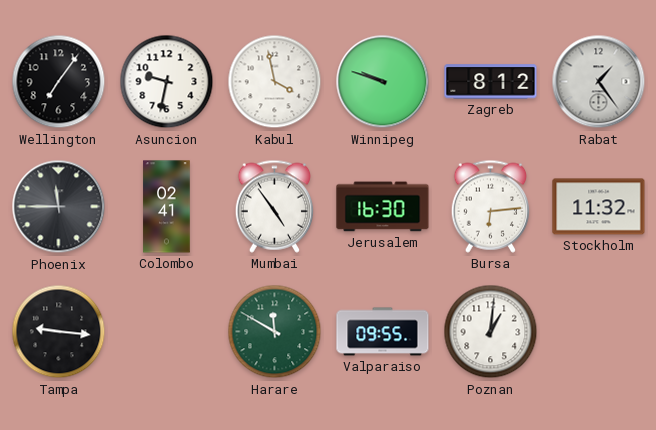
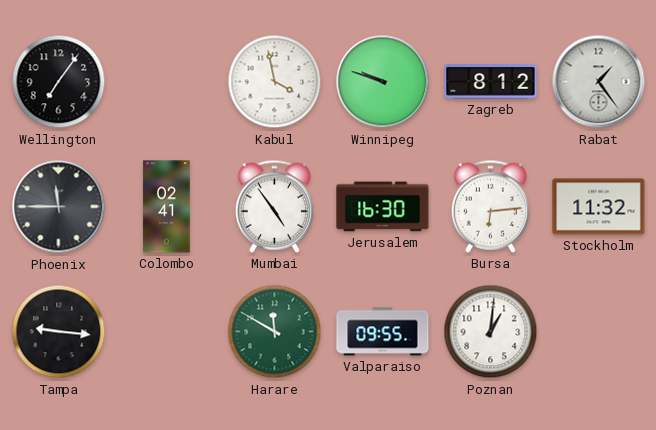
Asuncion: 9:32 -> none
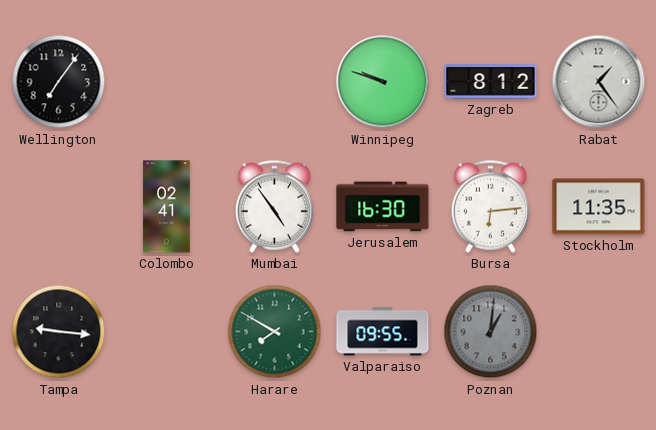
Kabul: 3:58 -> none
Phoenix: 11:45 -> none
Stockholm: 11:32 -> 11:35
Harare: 11:50 -> 7:50
Poznan dial: white -> grey
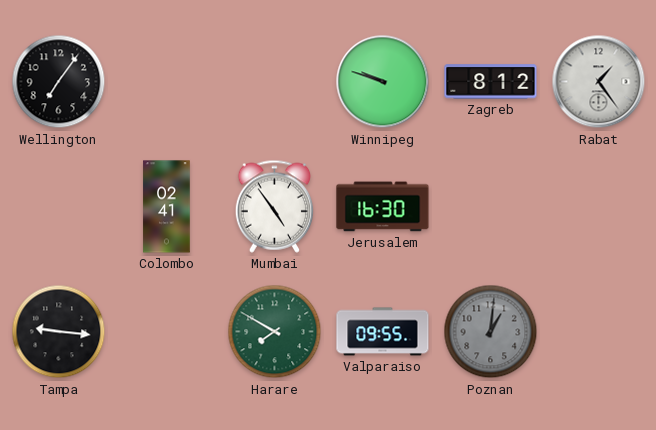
Bursa: 6:14 -> none
Stockholm: 11:35 -> none
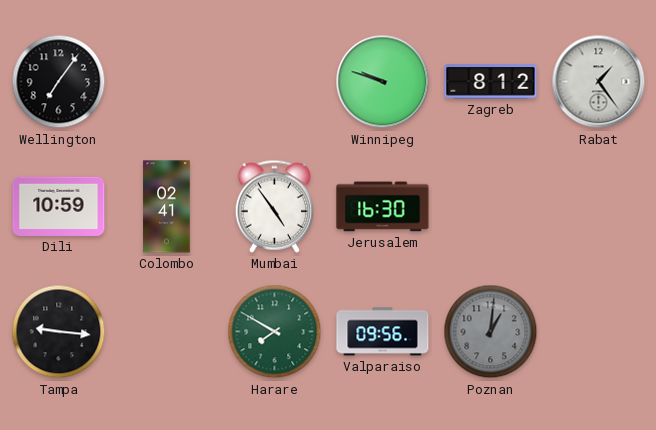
Dili: none -> 10:59
Valparaiso: 09:55 -> 09:56
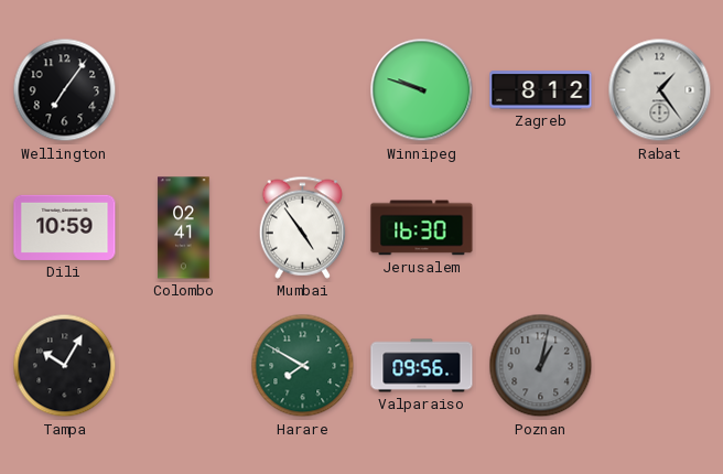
Tampa: 9:16 -> 10:05
Poznan: 1:01 -> 1:02
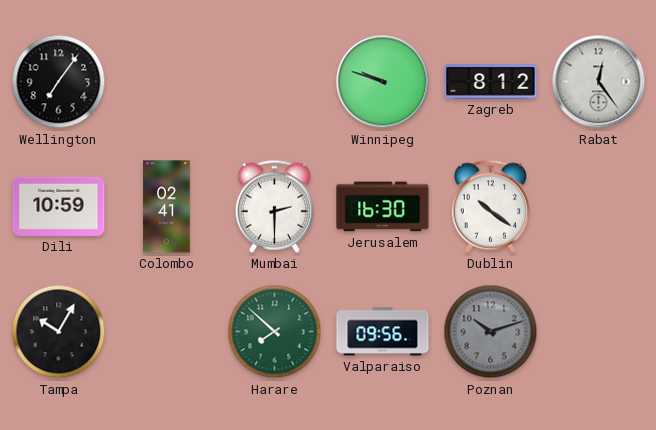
Rabat: 1:24 -> 12:24
Mumbai: 4:54 -> 2:30
Dublin: none -> 10:21
Harare: 7:50 -> 7:52
Poznan: 1:02 -> 10:12
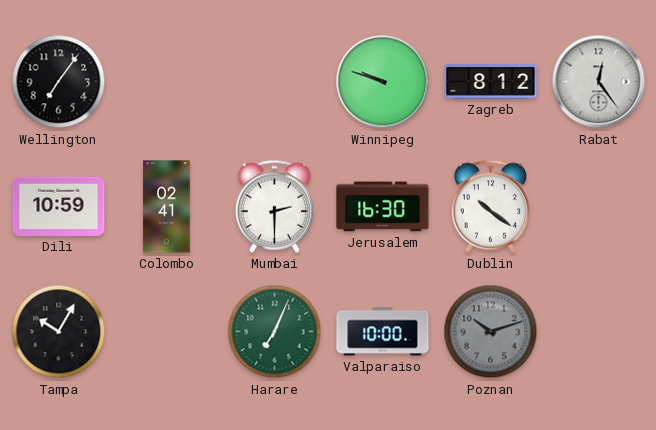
Harare: 7:52 -> 7:04
Valparaiso: 09:56 -> 10:00
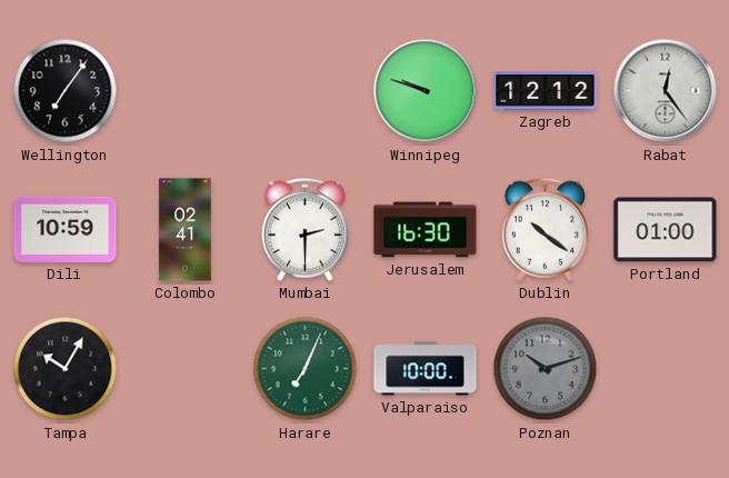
Zagreb: 8:12 -> 12:12
Portland: none -> 01:00
